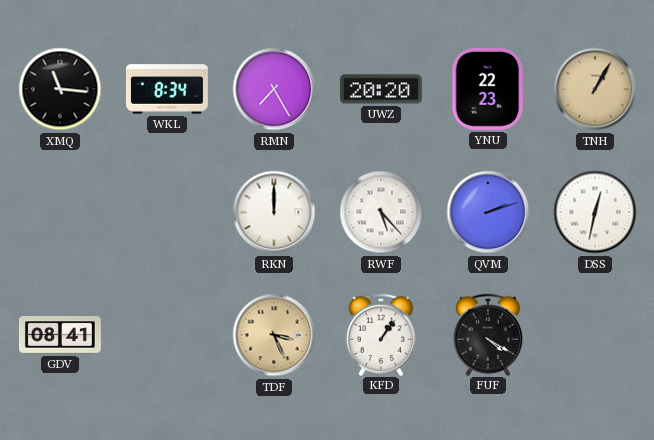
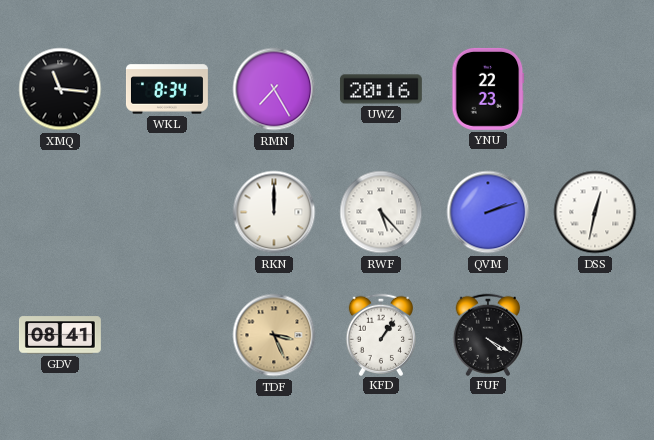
UWZ: 20:20 -> 20:16
TNH: 1:05 -> none
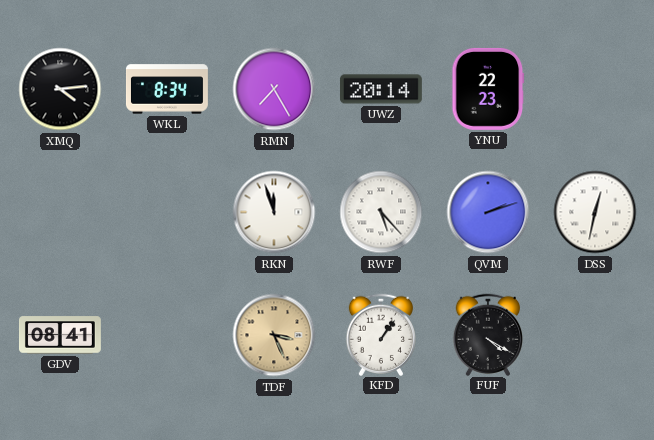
XMQ: 11:16 -> 4:14
UWZ: 20:16 -> 20:14
RKN: 12:00 -> 11:57
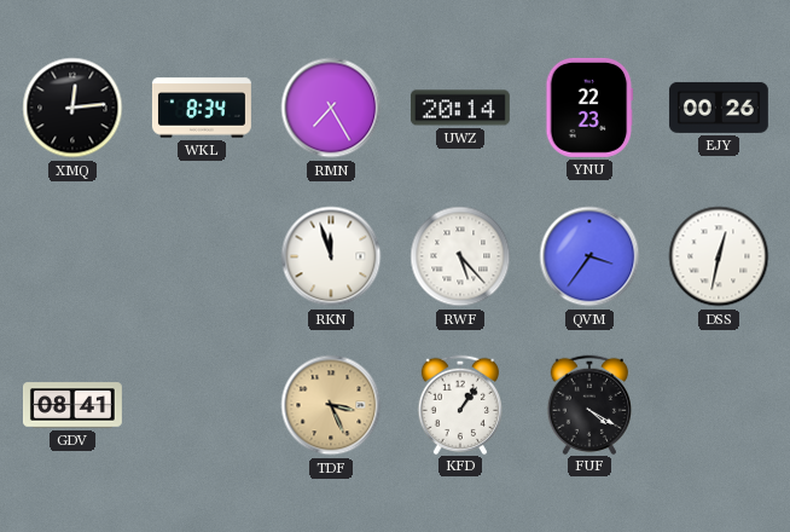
XMQ: 4:14 -> 12:14
EJY: none -> 00:26
QVM: 2:12 -> 3:36
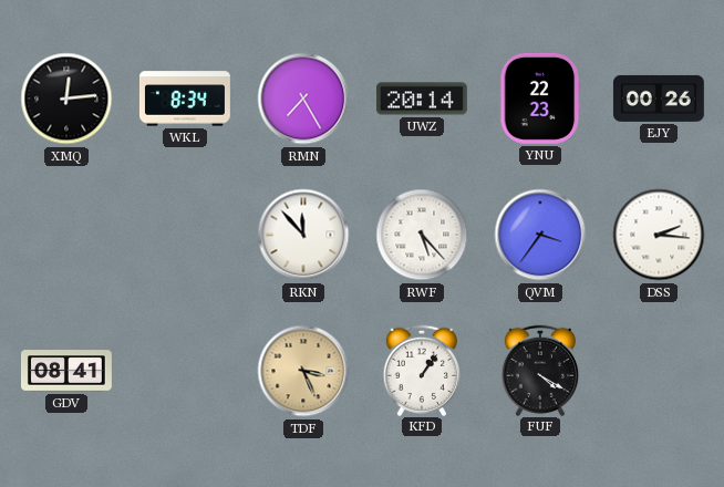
RKN: 11:57 -> 11:53
DSS: 12:32 -> 2:16
